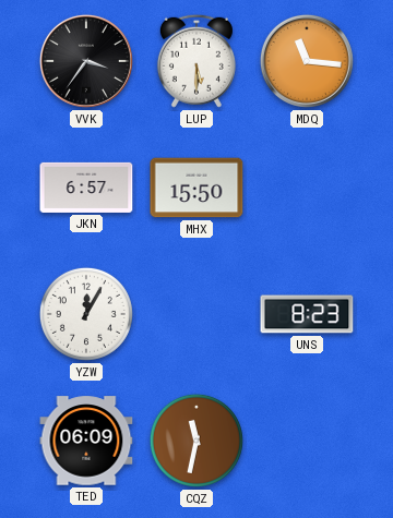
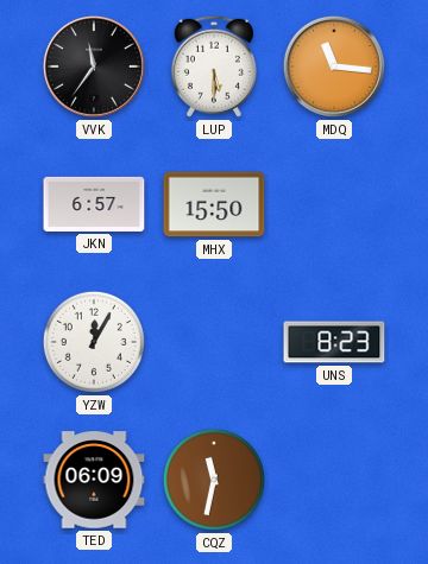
VVK: 3:36 -> 11:36
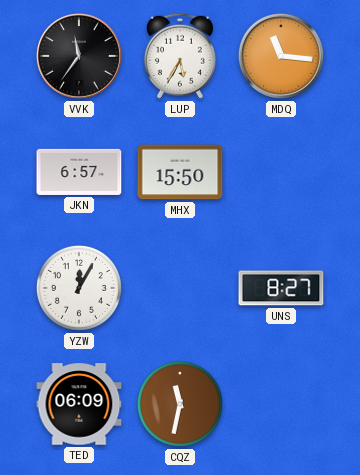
LUP: 5:30 -> 5:35
UNS: 8:23 -> 8:27
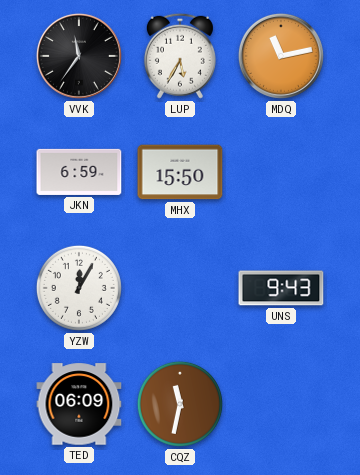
MDQ: 11:16 -> 11:13
JKN: 6:57 -> 6:59
UNS: 8:27 -> 9:43
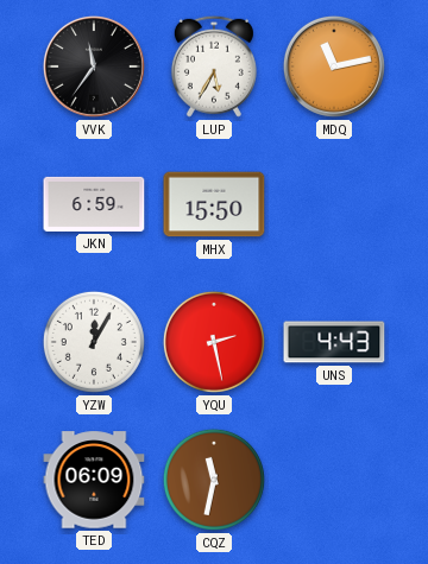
YQU: none -> 2:28
UNS: 9:43 -> 4:43
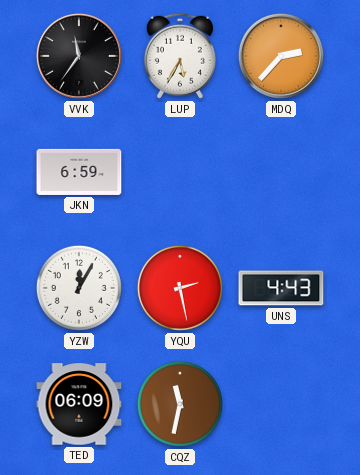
MDQ: 11:13 -> 2:37
MHX: 15:50 -> none
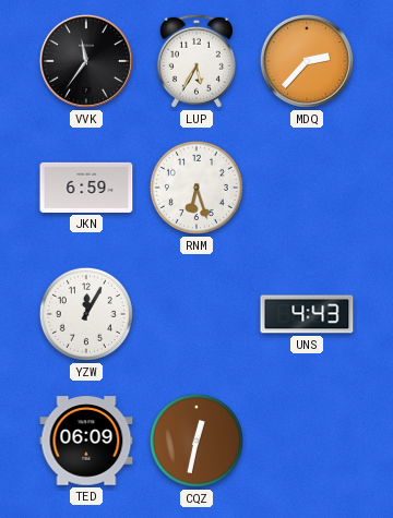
RNM: none -> 6:27
YQU: 2:28 -> none
CQZ: 11:32 -> 12:32
